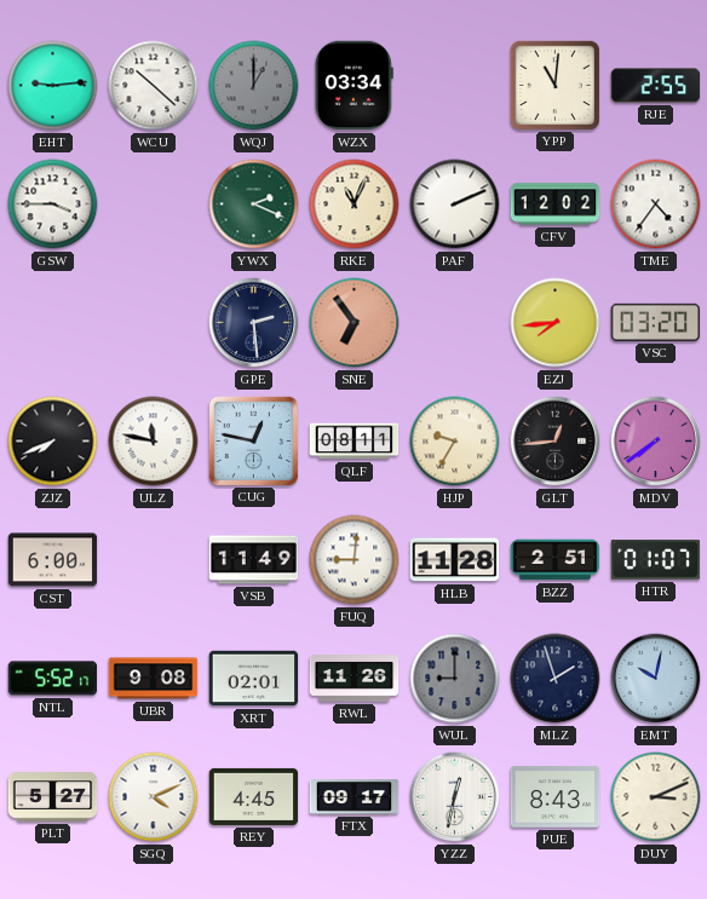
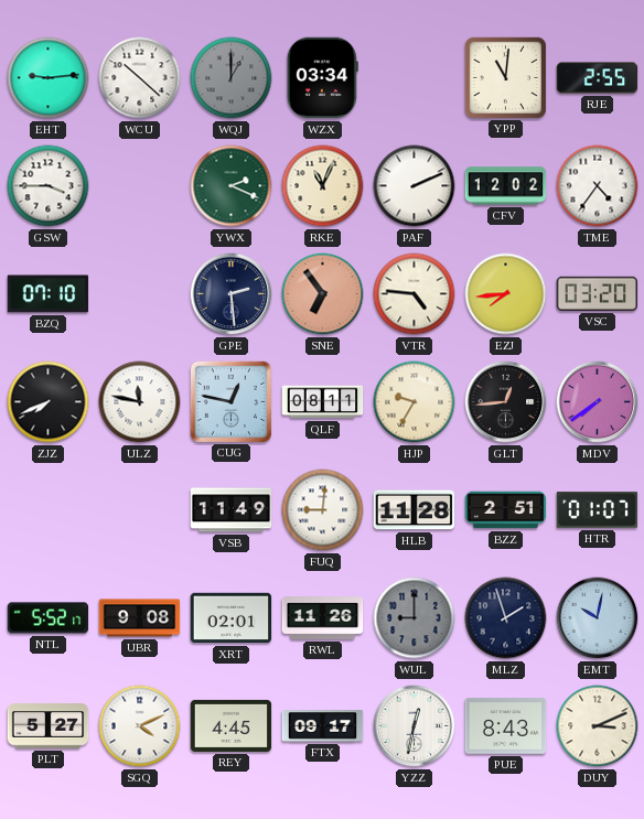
BZQ: none -> 07:10
VTR: none -> 4:46
CST: 6:00 -> none
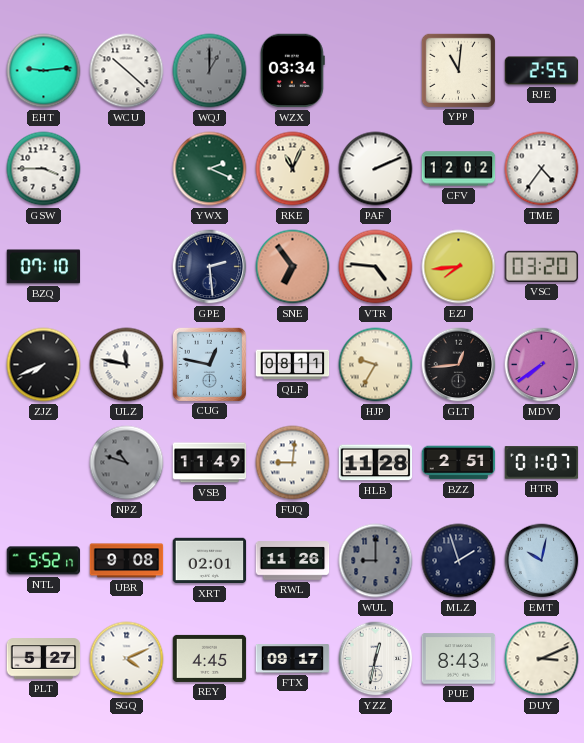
NPZ: none -> 10:48
